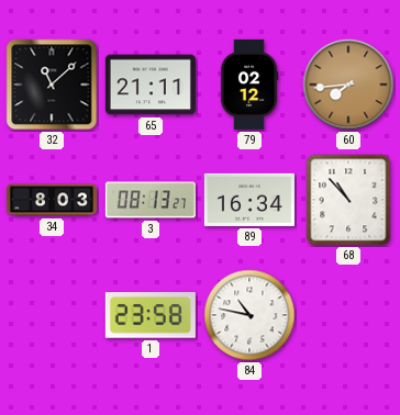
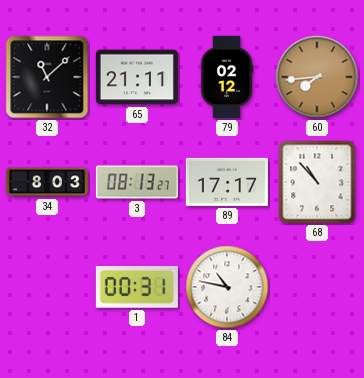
89: 16:34 -> 17:17
1: 23:58 -> 00:31
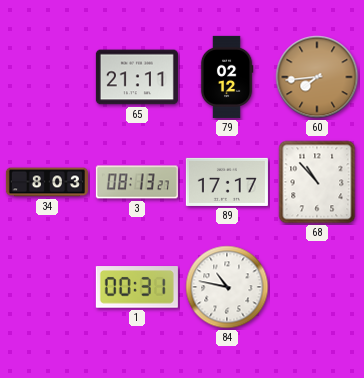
32: 11:08 -> none
